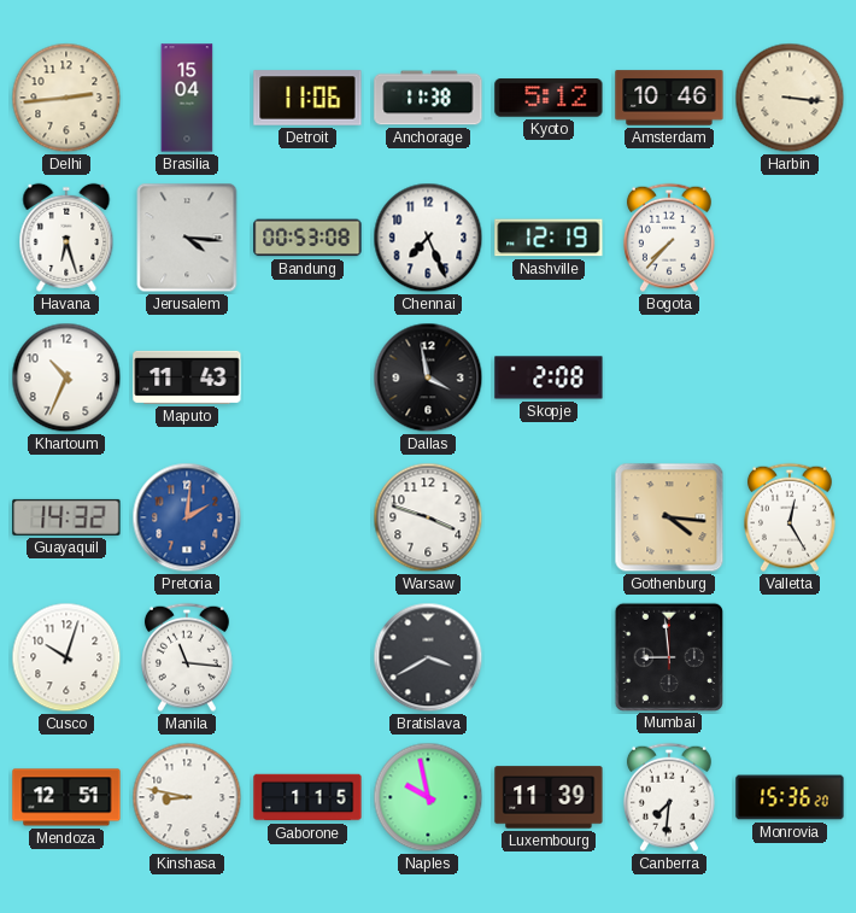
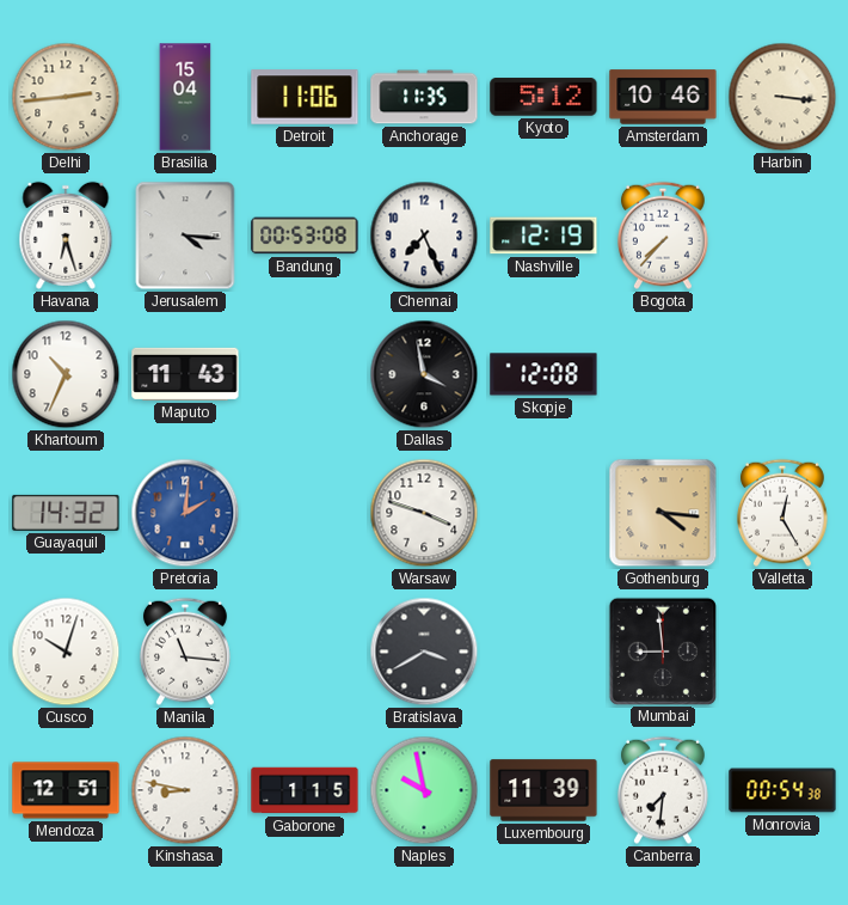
Anchorage: 11:38 -> 11:35
Skopje: 2:08 -> 12:08
Monrovia: 15:36 -> 00:54
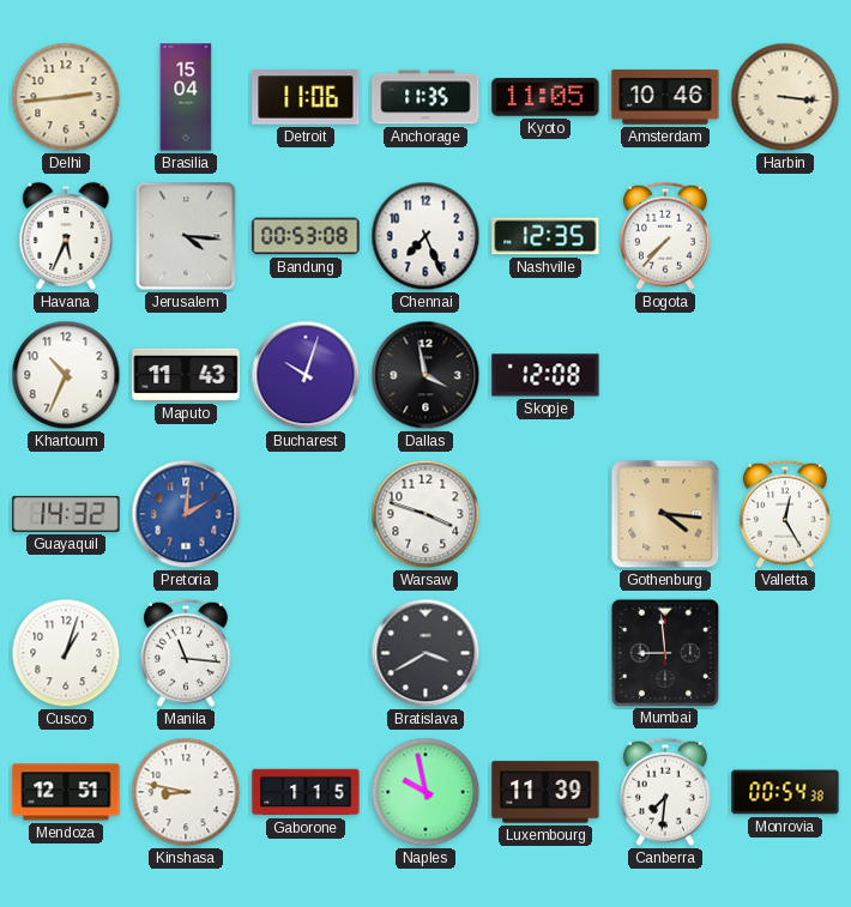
Kyoto: 5:12 -> 11:05
Havana: 6:27 -> 5:34
Nashville: 12:19 -> 12:35
Bucharest: none -> 10:03
Cusco: 10:03 -> 1:03
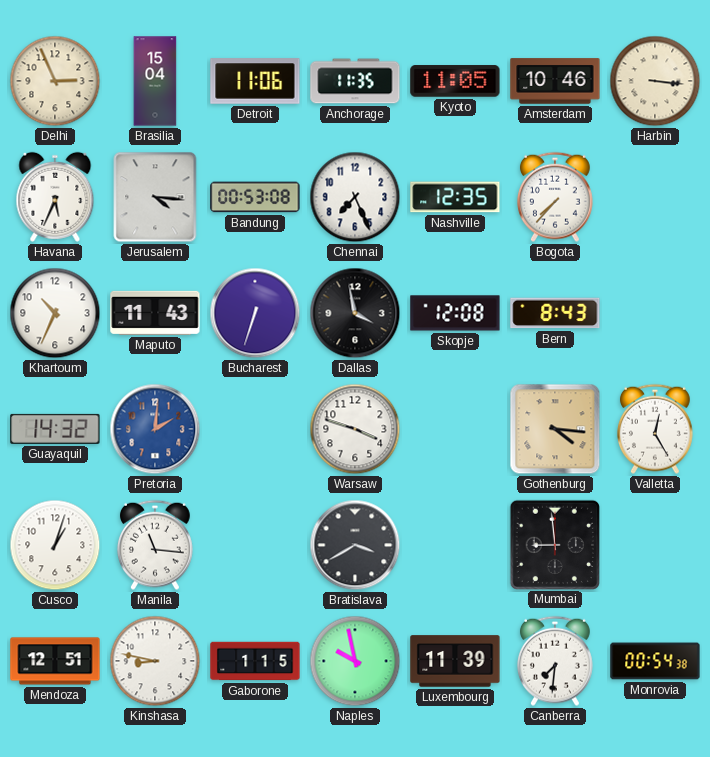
Delhi: 2:44 -> 2:56
Bucharest: 10:03 -> 6:33
Bern: none -> 8:43
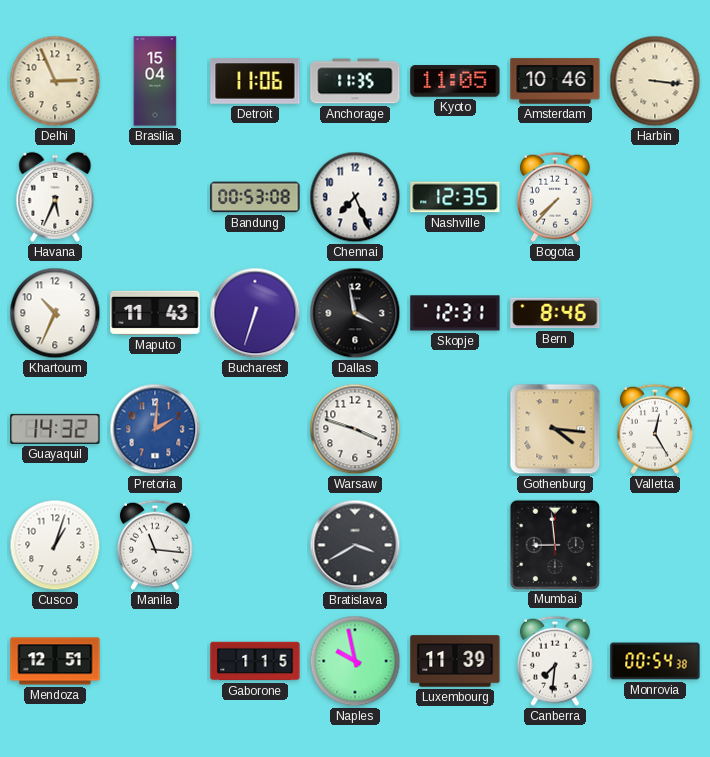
Jerusalem: 4:16 -> none
Skopje: 12:08 -> 12:31
Bern: 8:43 -> 8:46
Kinshasa: 8:47 -> none
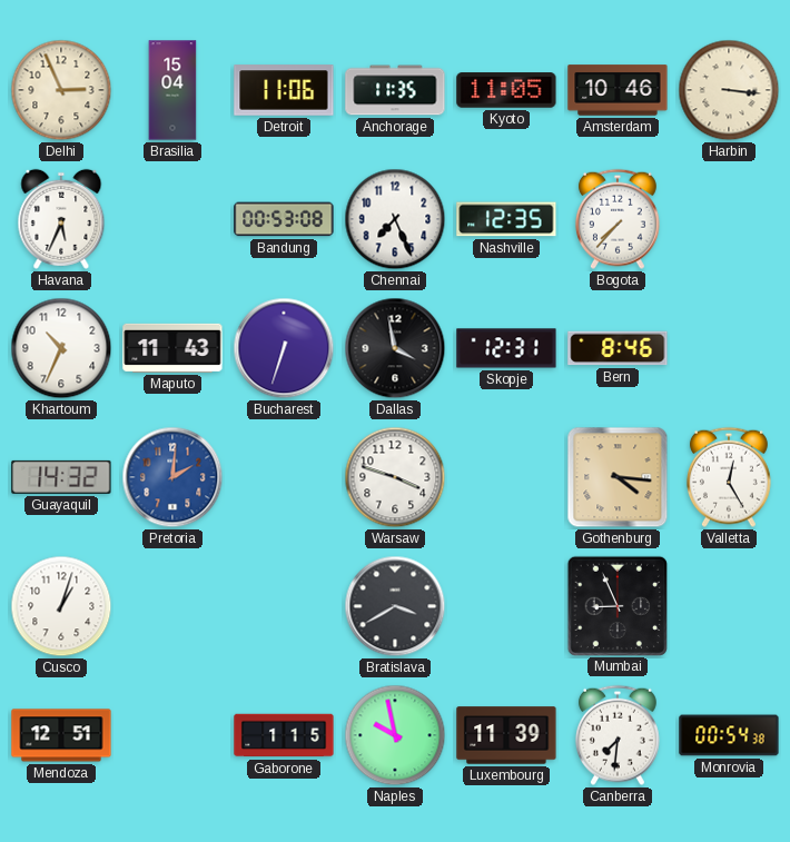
Manila: 11:16 -> none
Mumbai: 8:59 -> 8:56
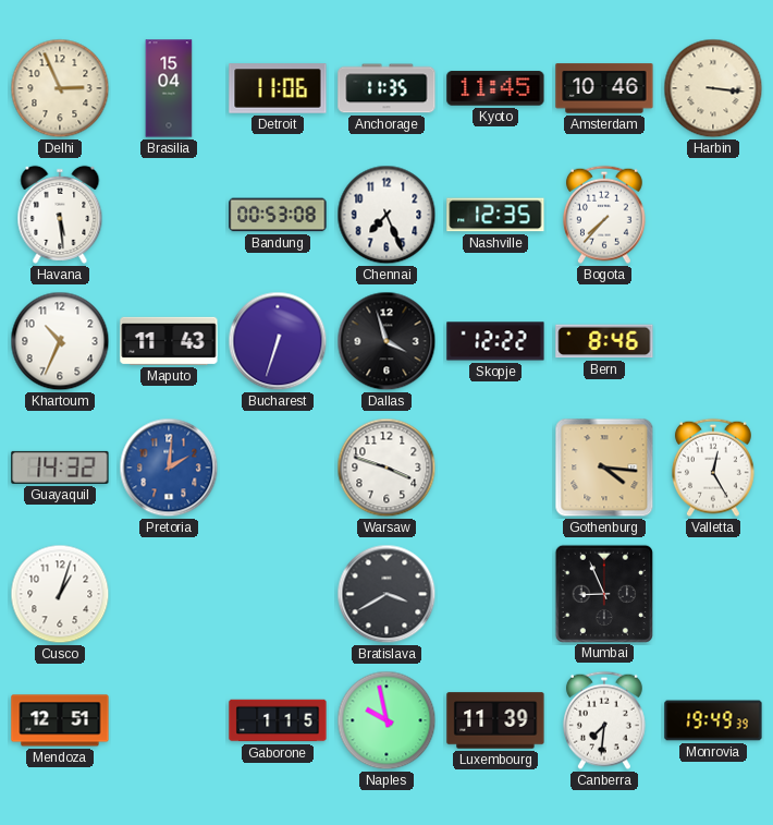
Kyoto: 11:05 -> 11:45
Havana: 5:34 -> 5:29
Dallas: 3:58 -> 3:57
Skopje: 12:31 -> 12:22
Monrovia: 00:54 -> 19:49
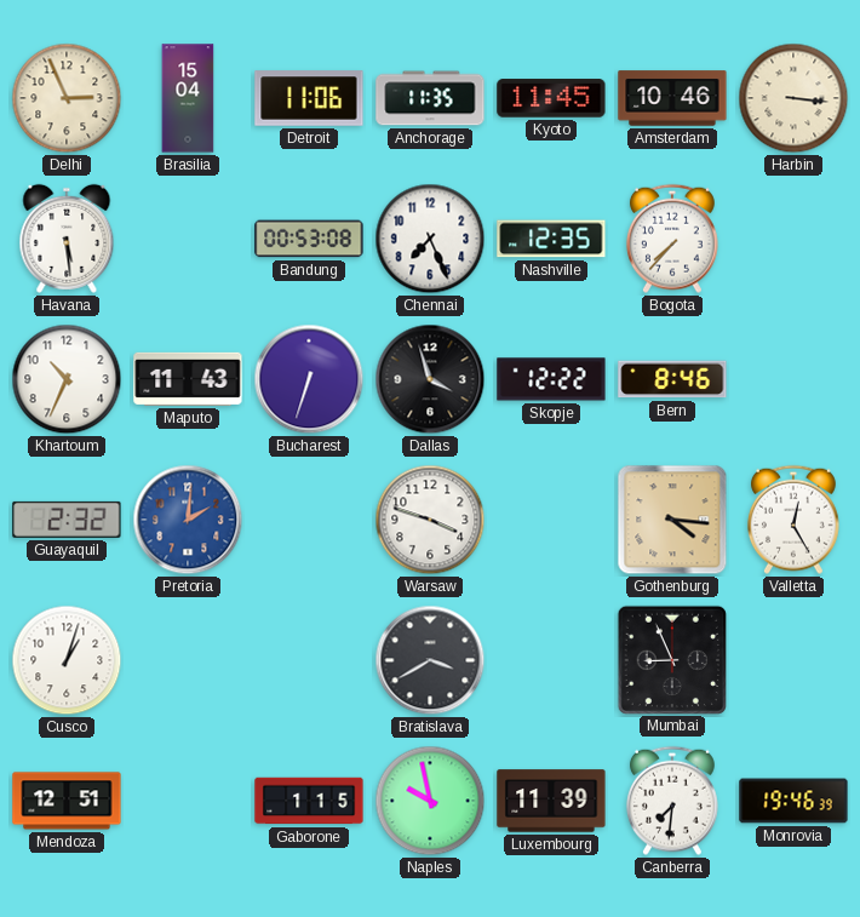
Guayaquil: 14:32 -> 2:32
Monrovia: 19:49 -> 19:46
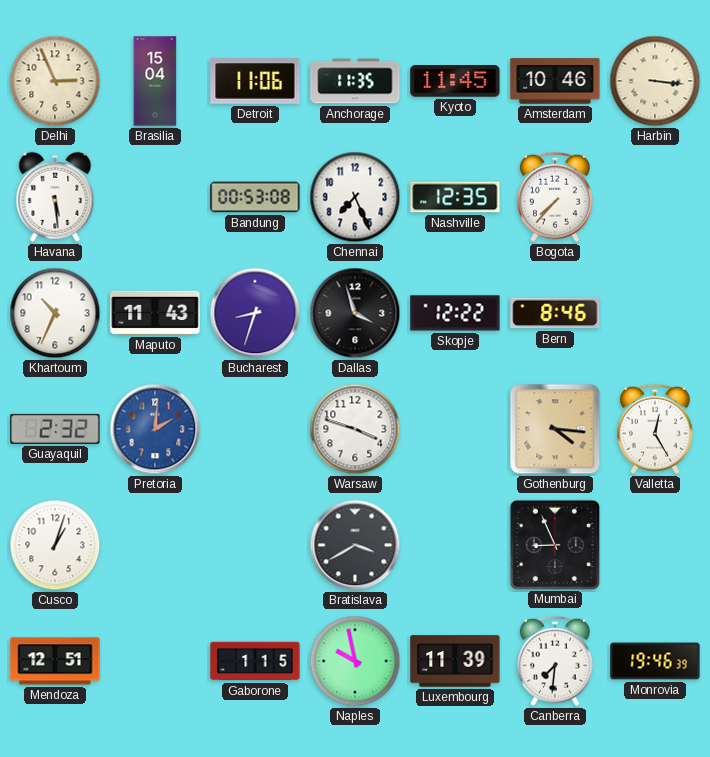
Bucharest: 6:33 -> 8:33
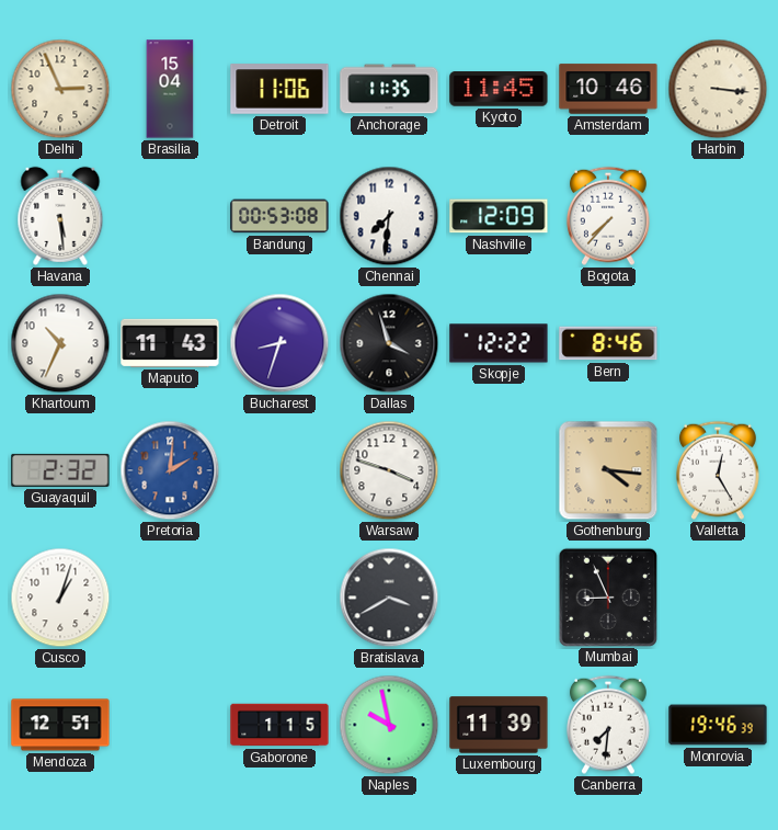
Chennai: 7:26 -> 7:31
Nashville: 12:35 -> 12:09
